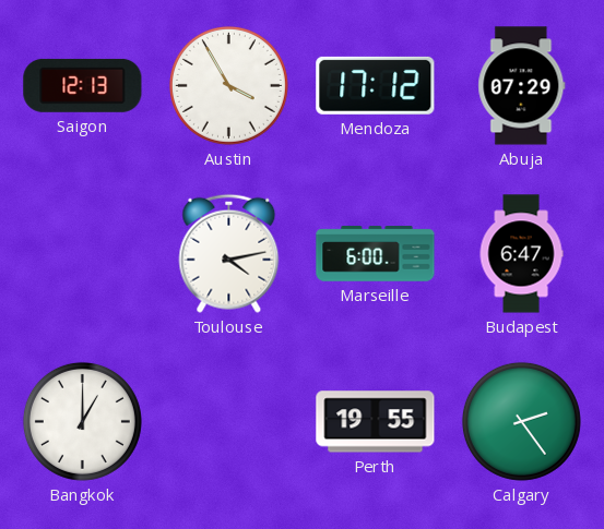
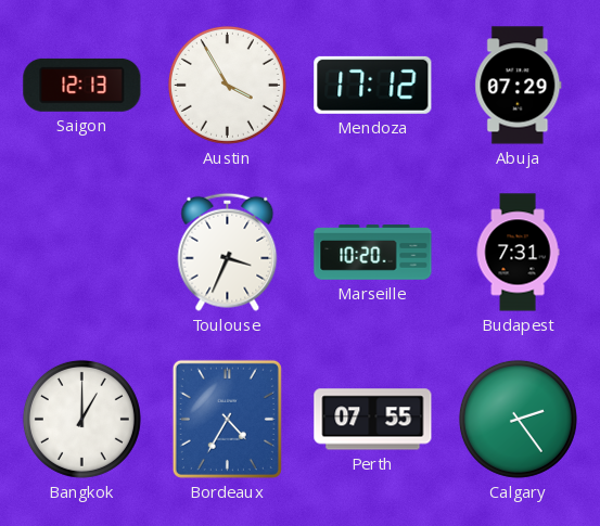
Toulouse: 4:13 -> 3:34
Marseille: 6:00 -> 10:20
Budapest: 6:47 -> 7:31
Bordeaux: none -> 4:35
Perth: 19:55 -> 07:55
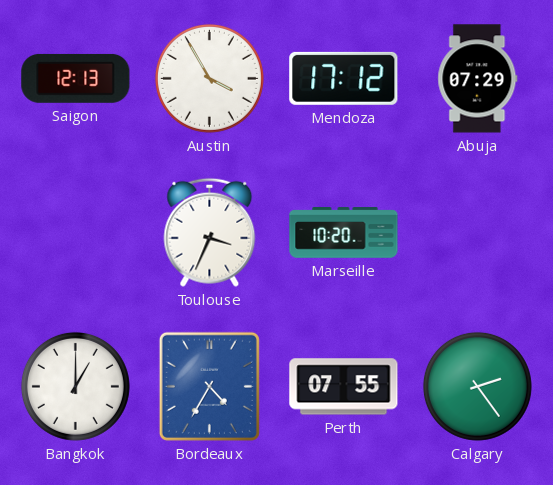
Budapest: 7:31 -> none
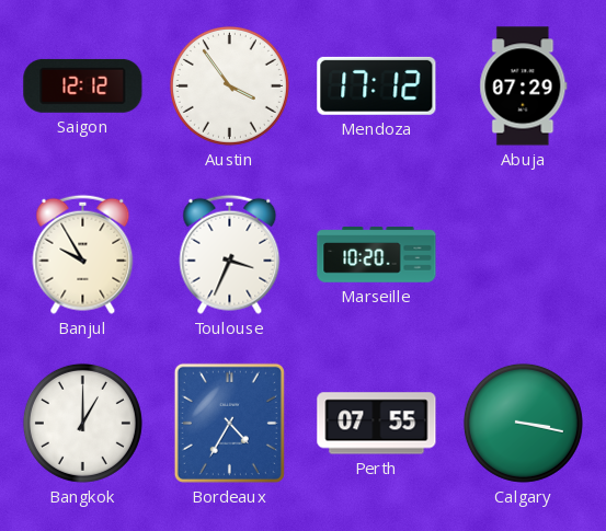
Saigon: 12:13 -> 12:12
Austin: 3:55 -> 3:54
Banjul: none -> 9:55
Calgary: 2:24 -> 3:17
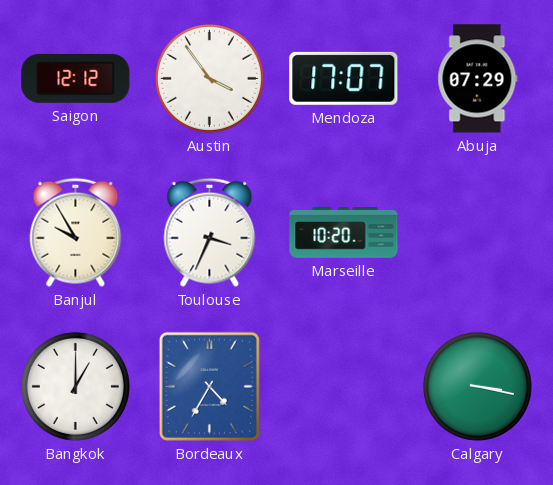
Mendoza: 17:12 -> 17:07
Perth: 07:55 -> none
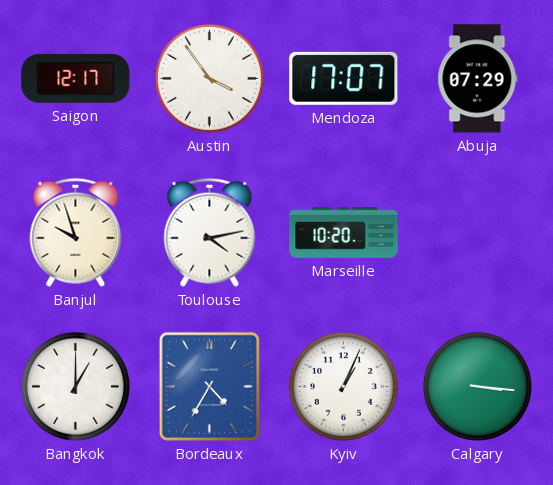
Saigon: 12:12 -> 12:17
Banjul: 9:55 -> 9:57
Toulouse: 3:34 -> 4:13
Kyiv: none -> 1:04
Calgary: 3:17 -> 3:16
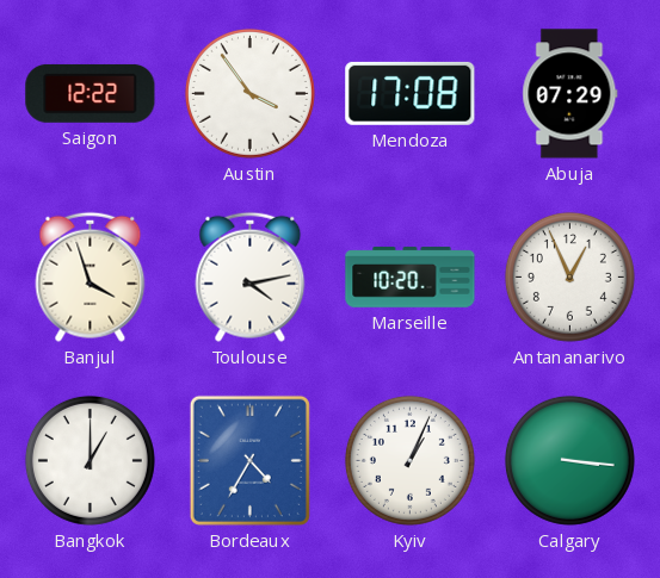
Saigon: 12:17 -> 12:22
Mendoza: 17:07 -> 17:08
Banjul: 9:57 -> 3:57
Antananarivo: none -> 12:56
